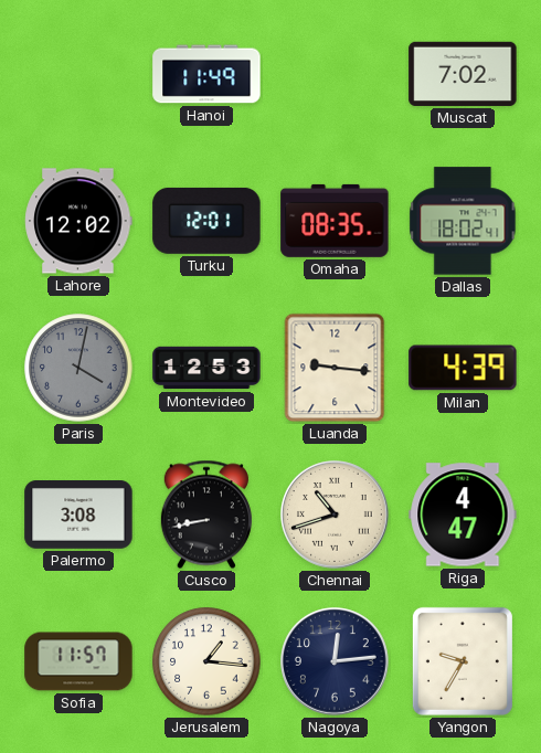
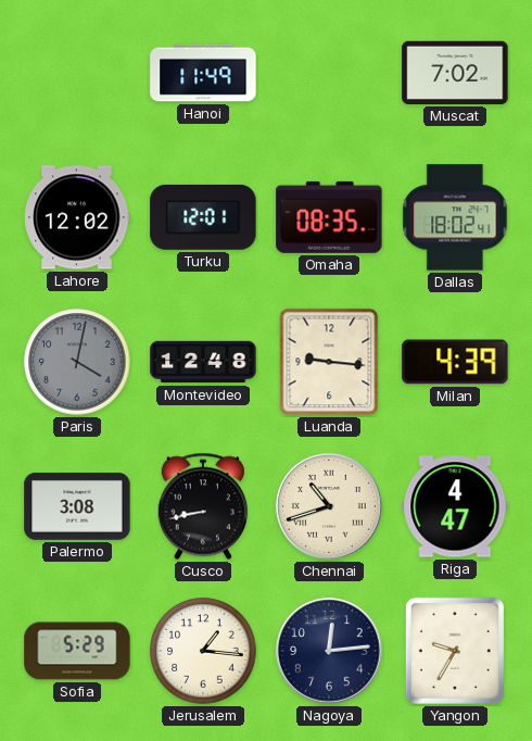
Montevideo: 12:53 -> 12:48
Sofia: 11:57 -> 5:29
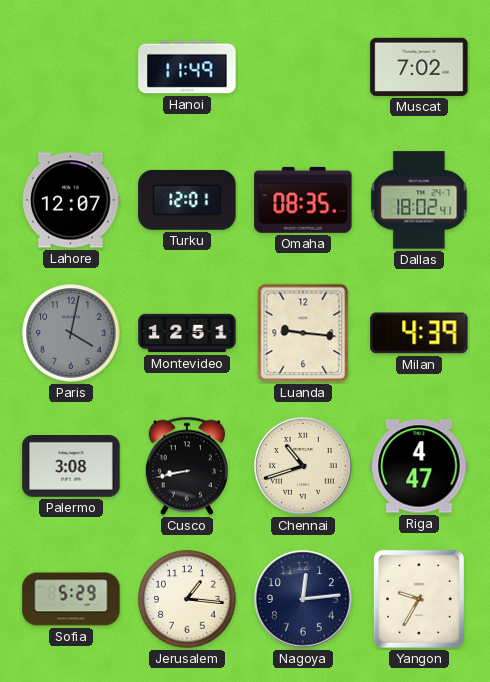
Lahore: 12:02 -> 12:07
Montevideo: 12:48 -> 12:51
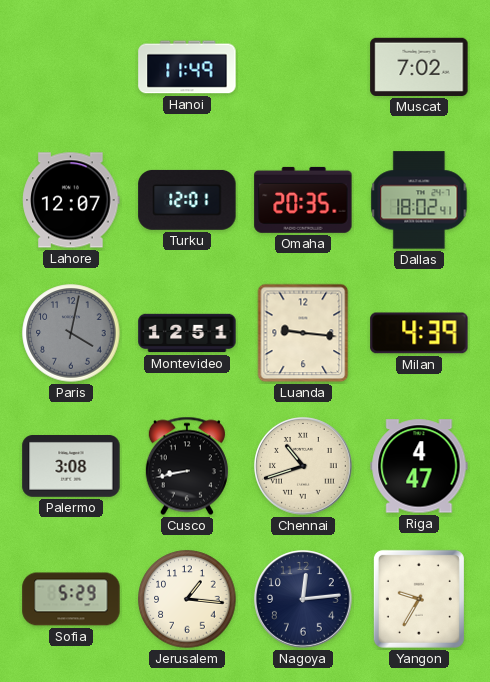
Omaha: 08:35 -> 20:35
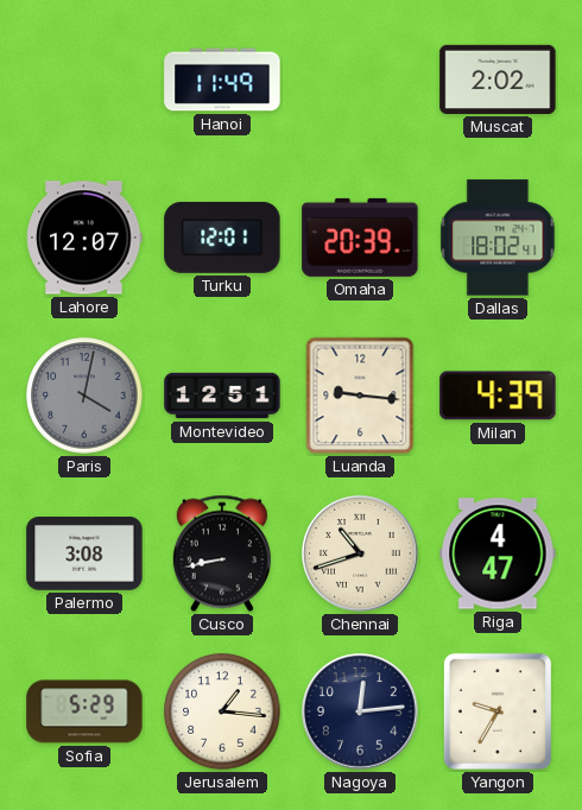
Muscat: 7:02 -> 2:02
Omaha: 20:35 -> 20:39
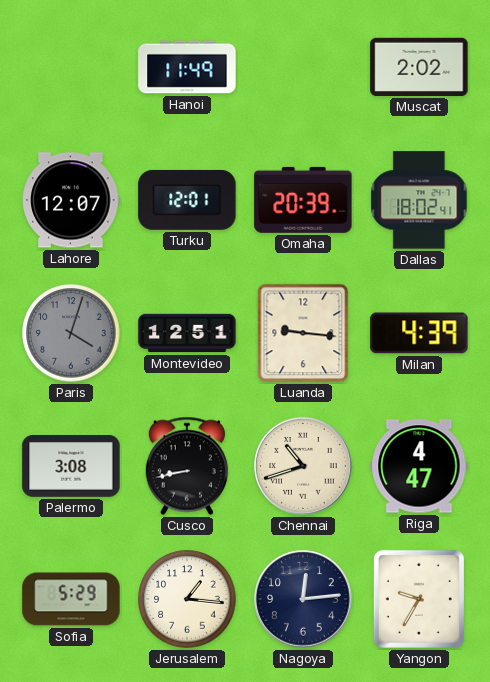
Paris: 4:02 -> 4:03
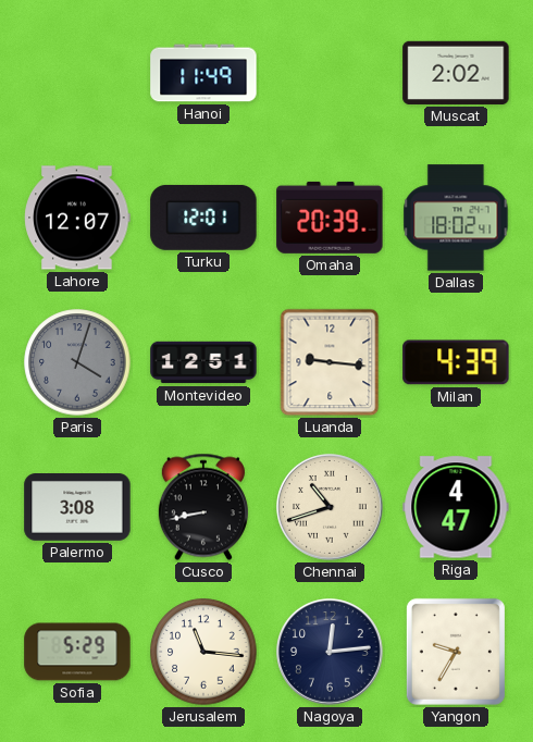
Jerusalem: 1:16 -> 11:16
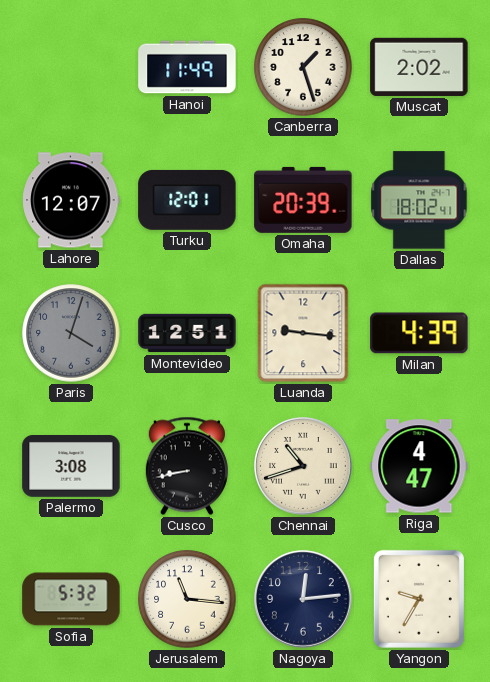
Canberra: none -> 1:27
Sofia: 5:29 -> 5:32
